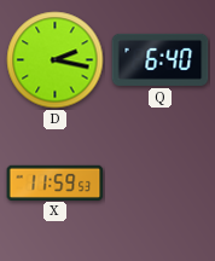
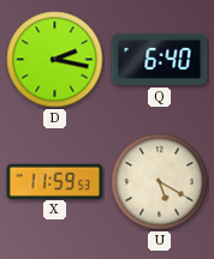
U: none -> 5:20
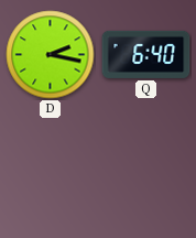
X: 11:59 -> none
U: 5:20 -> none
